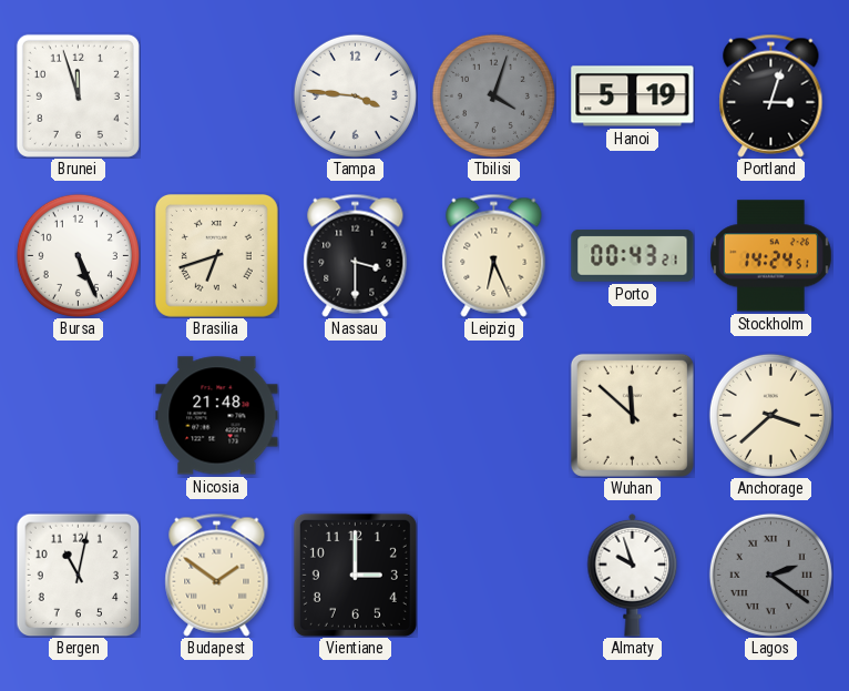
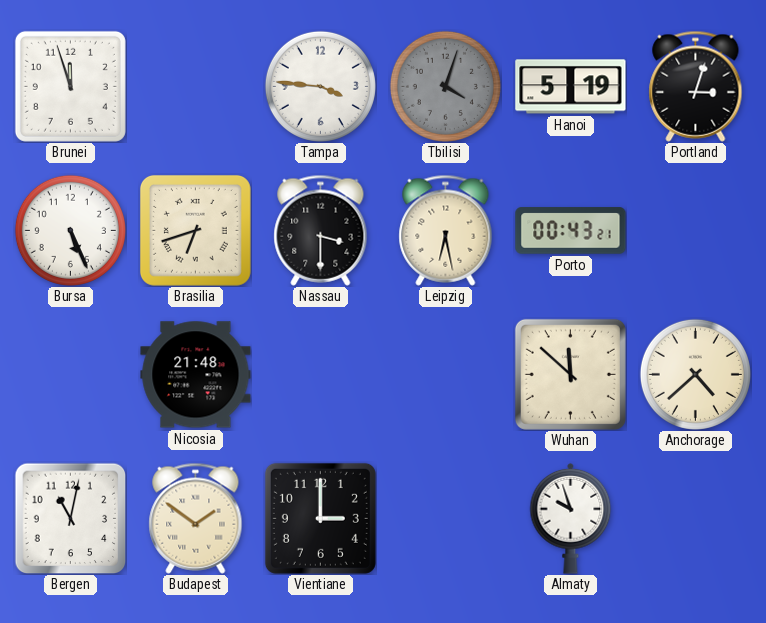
Leipzig: 6:26 -> 6:28
Stockholm: 14:24 -> none
Anchorage: 3:38 -> 4:38
Lagos: 2:21 -> none
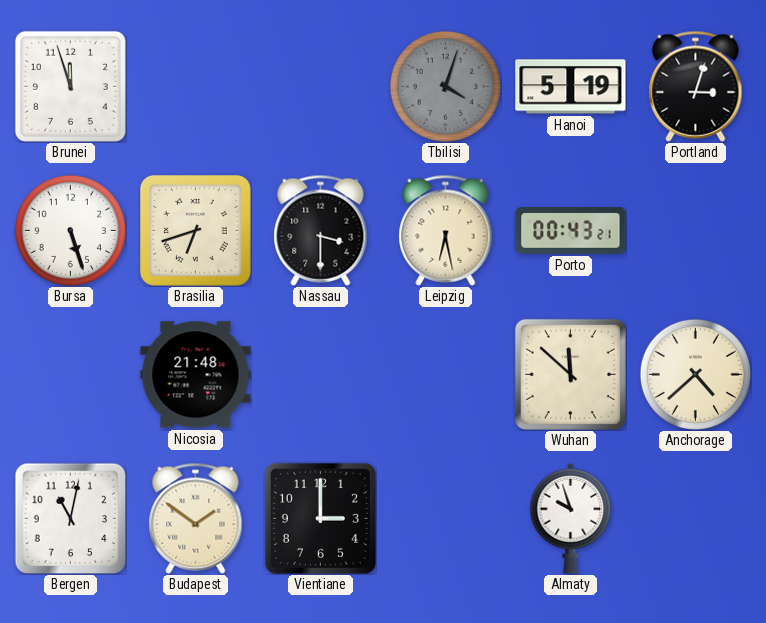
Tampa: 3:46 -> none
Bursa: 5:26 -> 5:27
